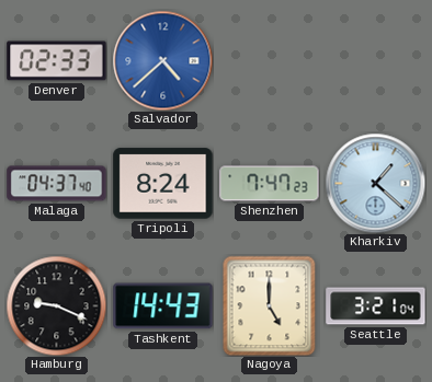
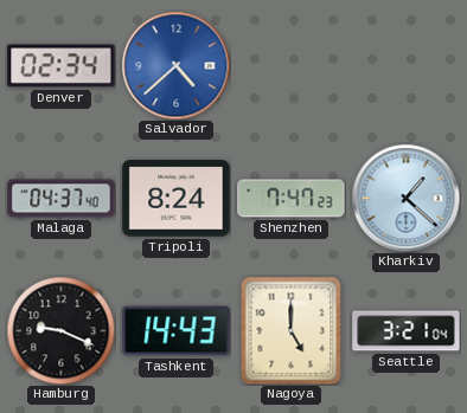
Denver: 02:33 -> 02:34
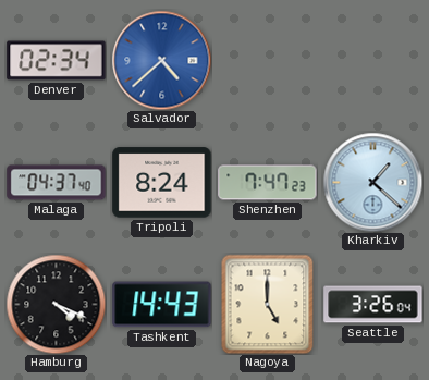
Hamburg: 9:19 -> 4:19
Seattle: 3:21 -> 3:26
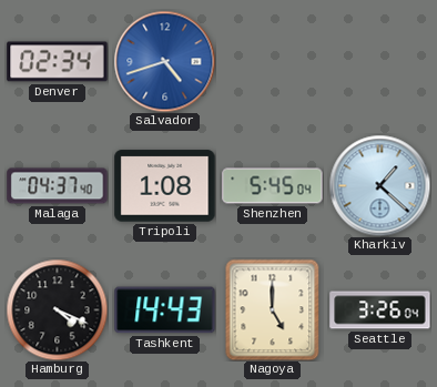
Salvador: 4:38 -> 4:42
Tripoli: 8:24 -> 1:08
Shenzhen: 7:47 -> 5:45
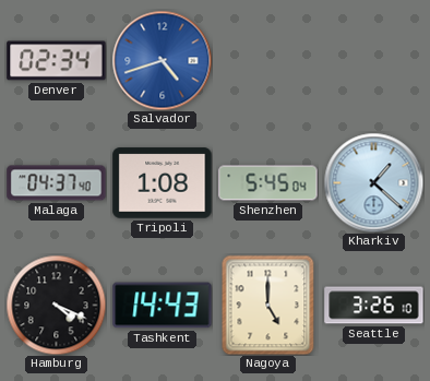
Seattle: 3:26:04 -> 3:26:10
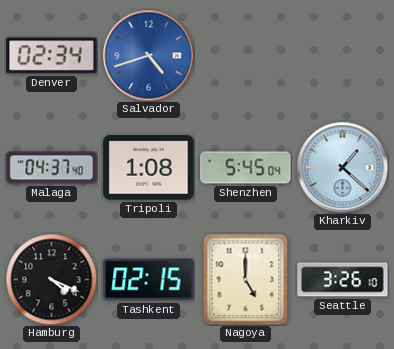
Tashkent: 14:43 -> 02:15
